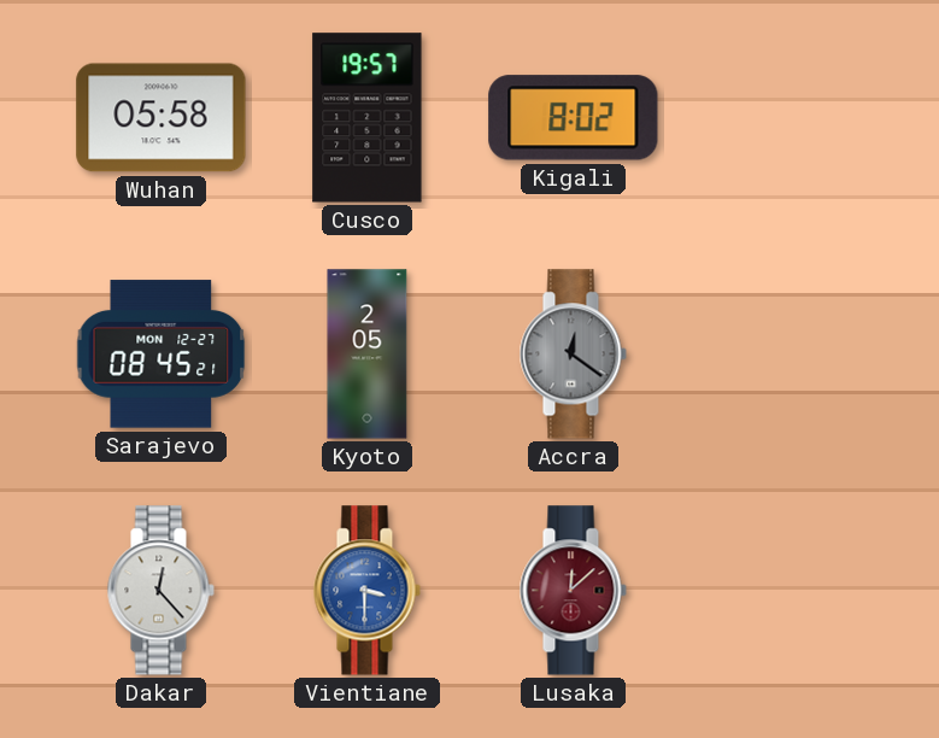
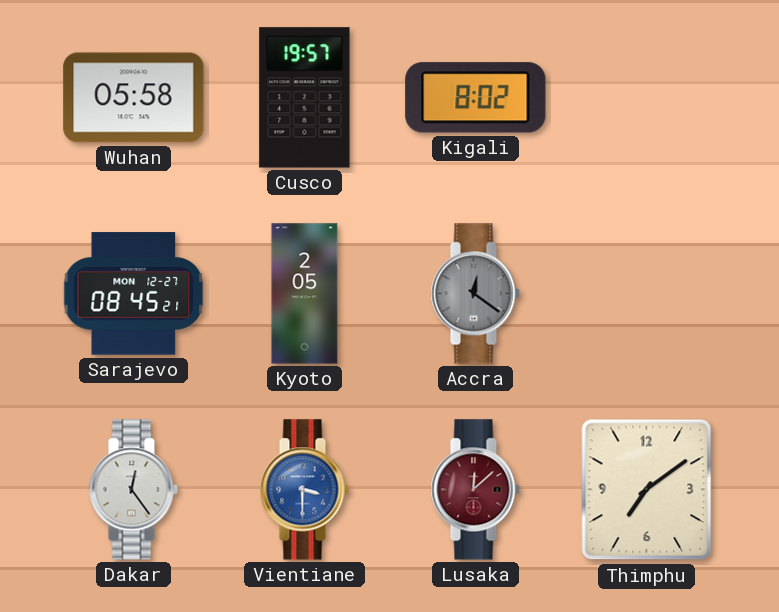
Dakar: 12:23 -> 12:24
Thimphu: none -> 7:09
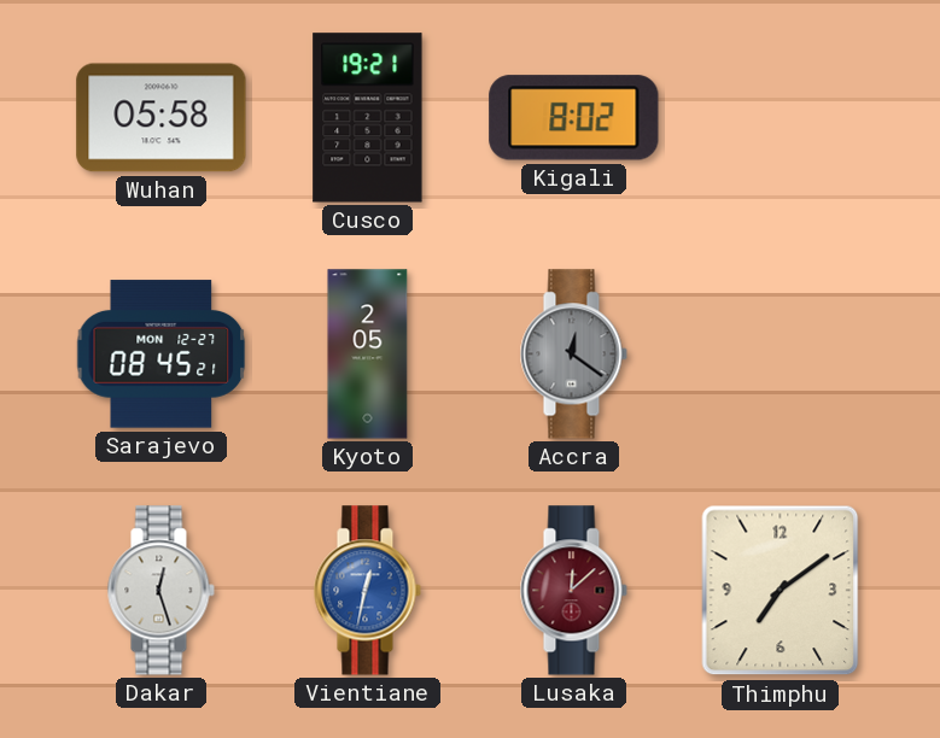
Cusco: 19:57 -> 19:21
Dakar: 12:24 -> 12:27
Vientiane: 3:30 -> 12:32
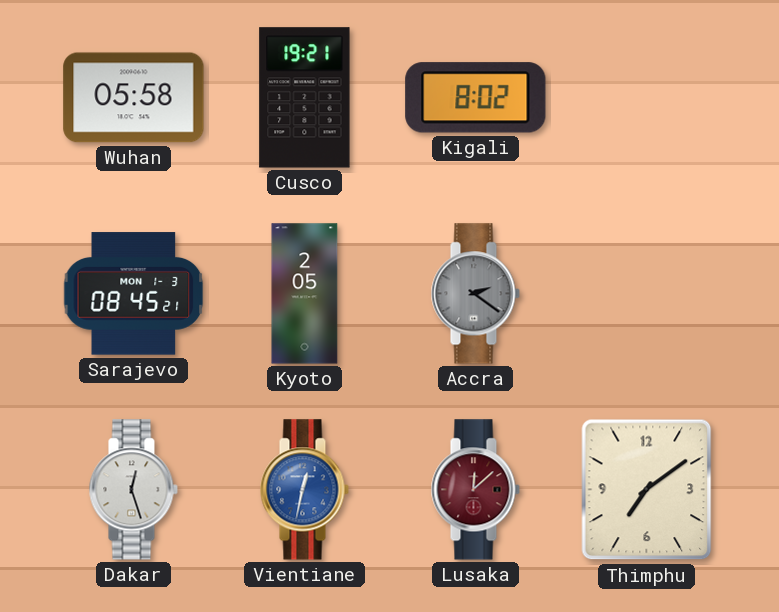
Sarajevo date: MON 12-27 -> MON 1-3
Accra: 12:21 -> 2:21
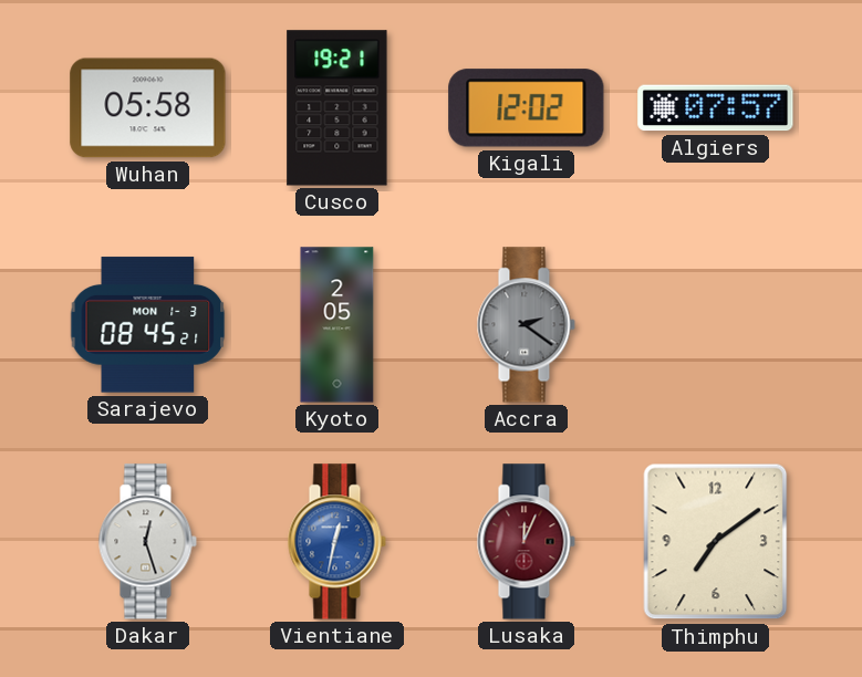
Kigali: 8:02 -> 12:02
Algiers: none -> 07:57
Lusaka: 12:08 -> 12:04
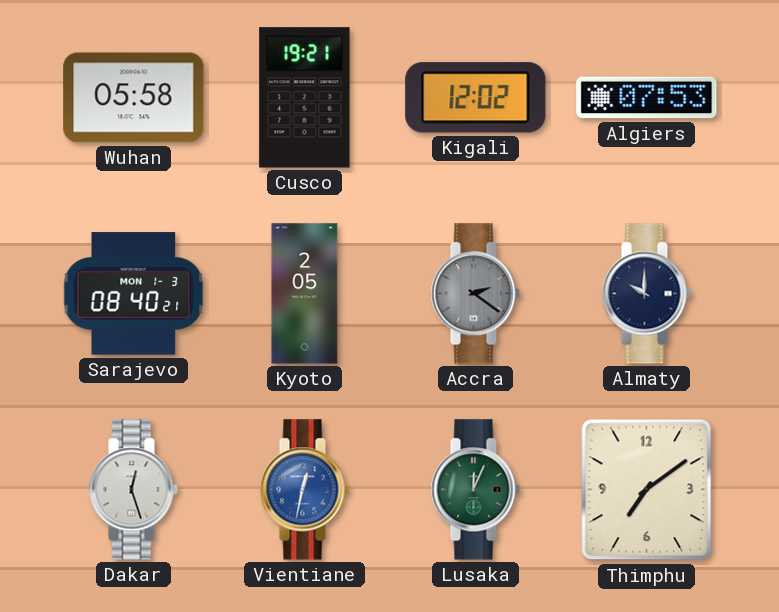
Algiers: 07:57 -> 07:53
Sarajevo: 08:45 -> 08:40
Almaty: none -> 10:00
Lusaka dial: burgundy -> green
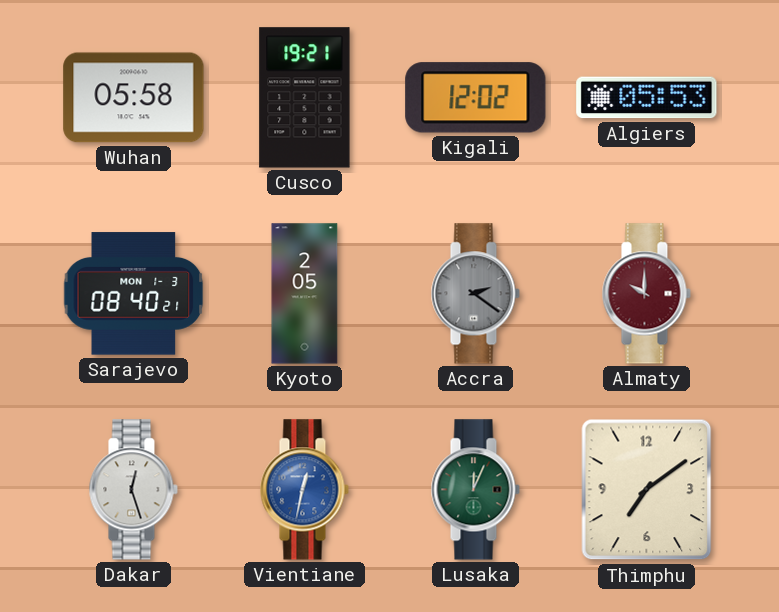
Algiers: 07:53 -> 05:53
Almaty dial: navy -> burgundy
